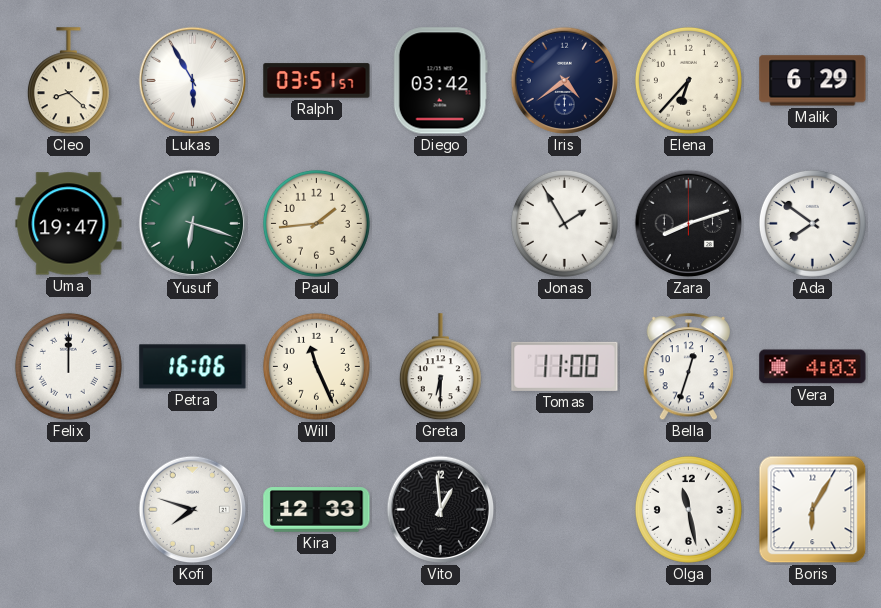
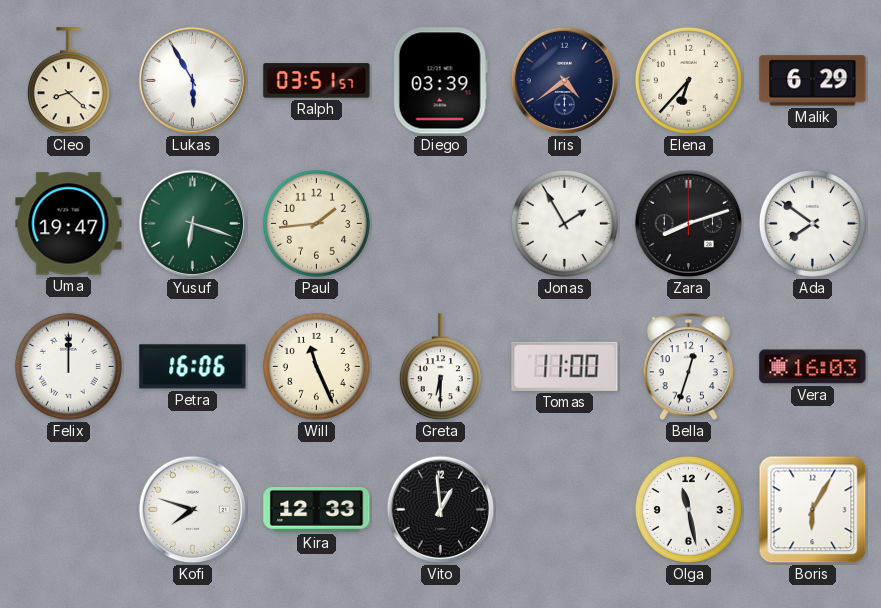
Diego: 03:42 -> 03:39
Vera: 4:03 -> 16:03
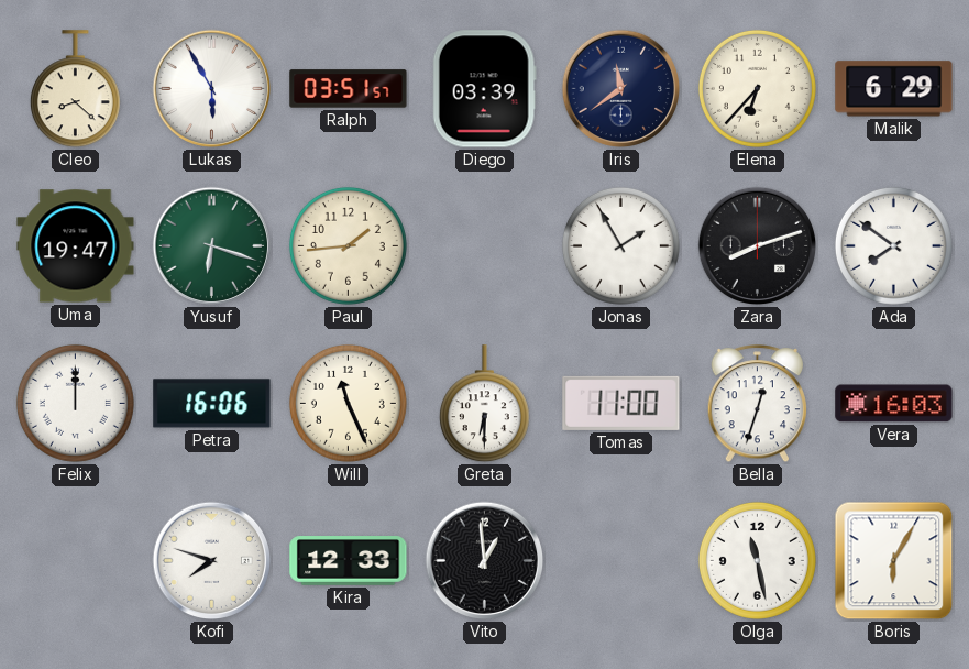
Iris: 4:39 -> 11:39
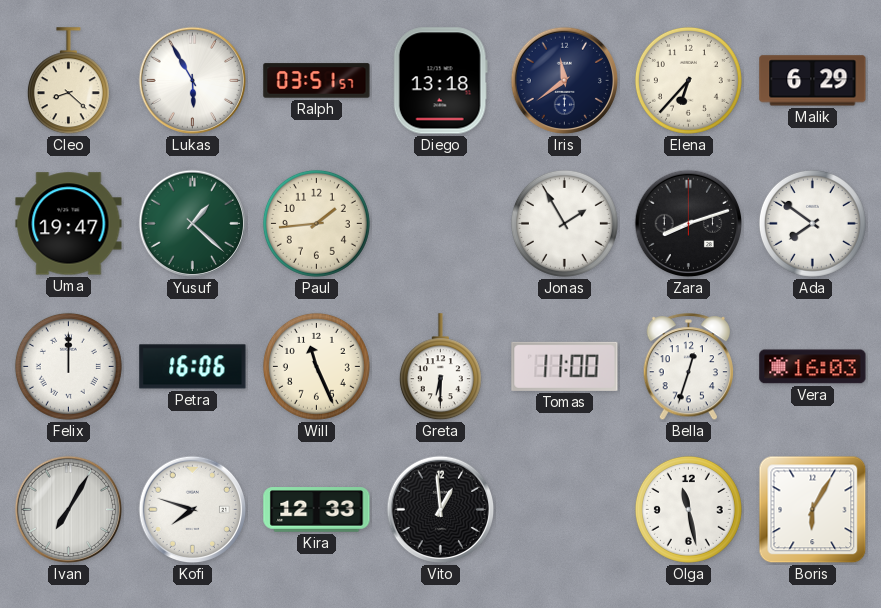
Diego: 03:39 -> 13:18
Yusuf: 6:18 -> 1:22
Ivan: none -> 7:05
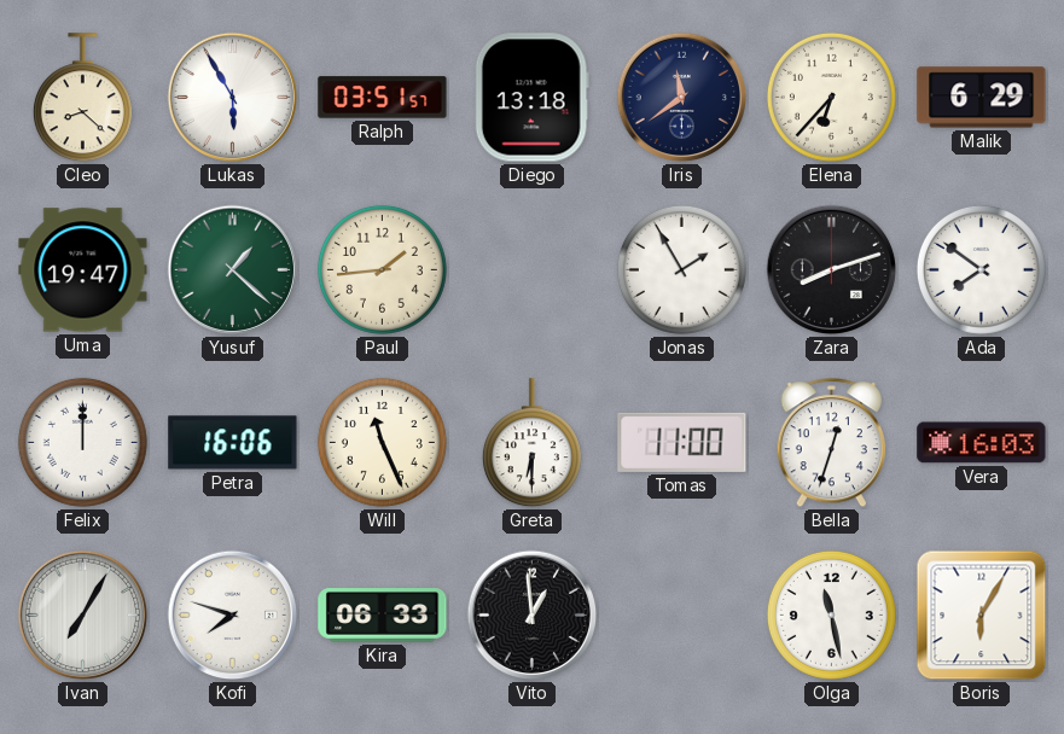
Kira: 12:33 -> 06:33
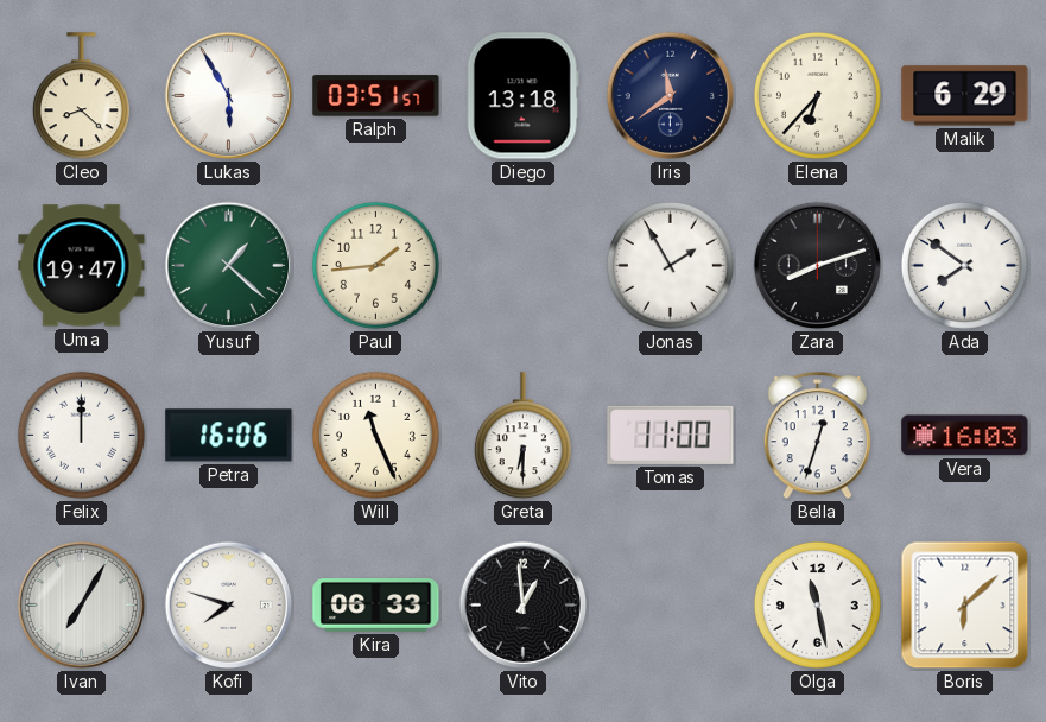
Boris: 6:05 -> 6:08
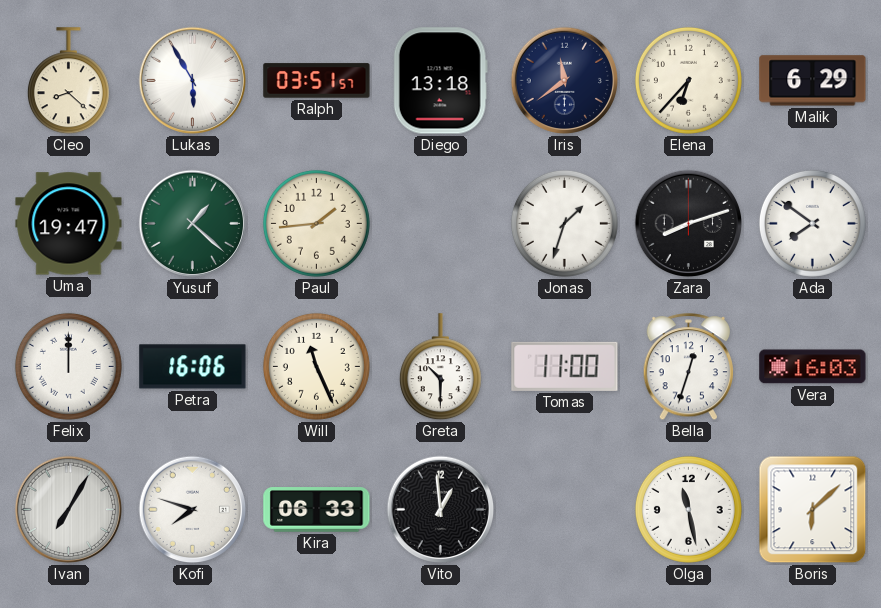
Jonas: 1:55 -> 1:33
Greta: 6:30 -> 10:30
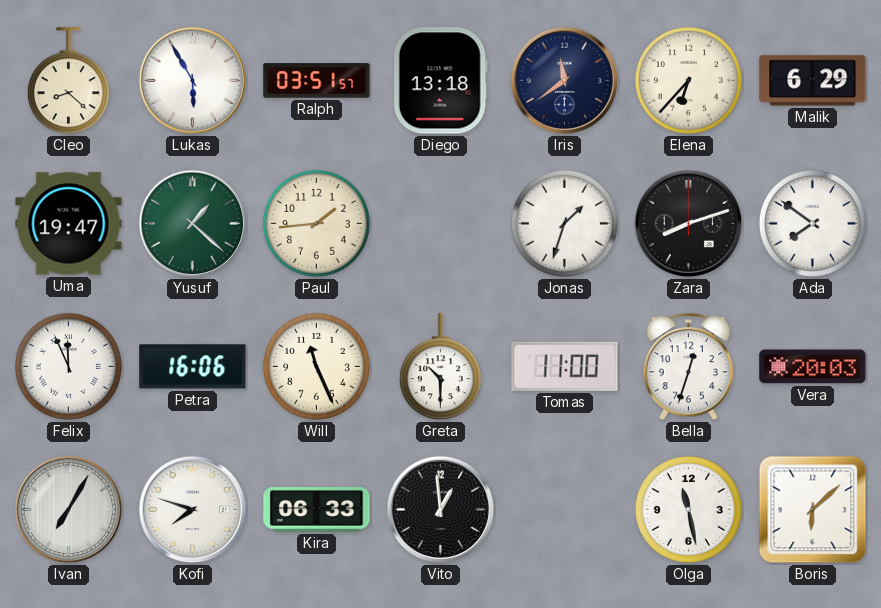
Felix: 12:00 -> 11:56
Vera: 16:03 -> 20:03
